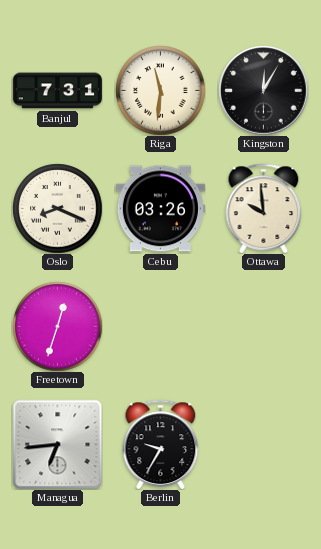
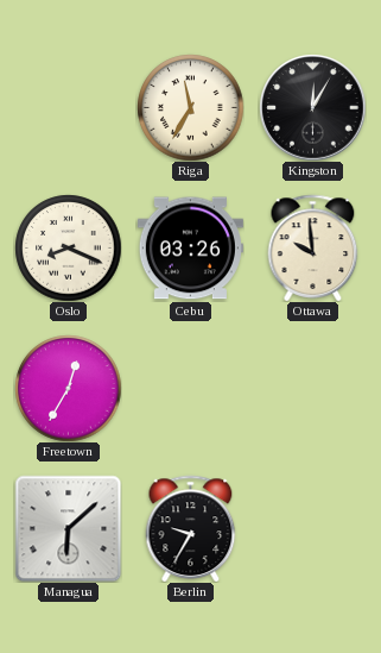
Banjul: 7:31 -> none
Riga: 11:31 -> 11:35
Freetown: 12:33 -> 12:35
Managua: 6:44 -> 6:08
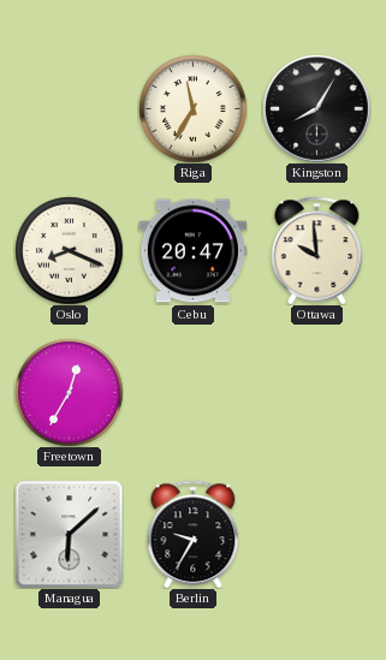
Kingston: 12:05 -> 8:05
Cebu: 03:26 -> 20:47
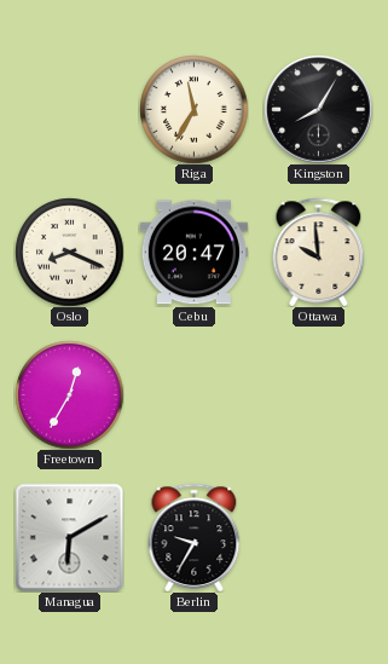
Managua: 6:08 -> 6:10
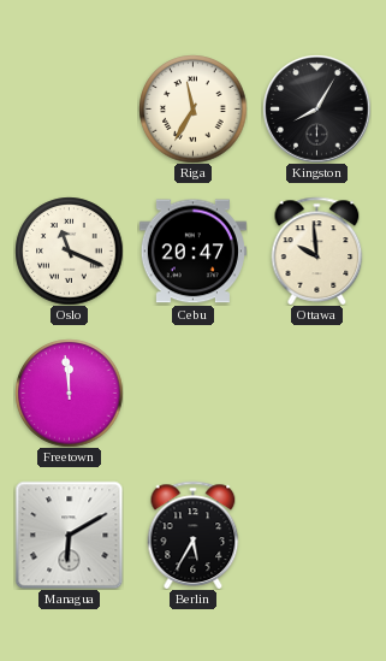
Oslo: 8:19 -> 11:19
Freetown: 12:35 -> 11:59
Berlin: 9:35 -> 5:35
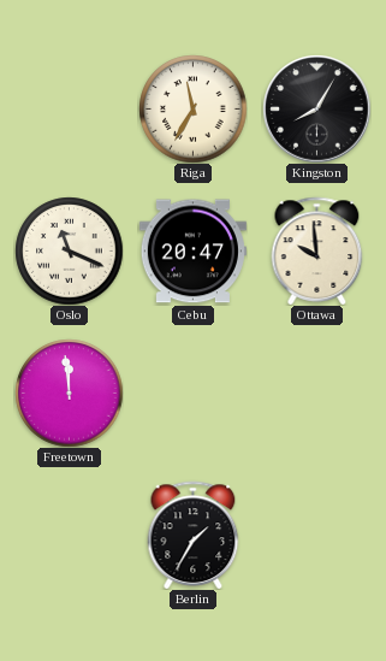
Managua: 6:10 -> none
Berlin: 5:35 -> 1:35
